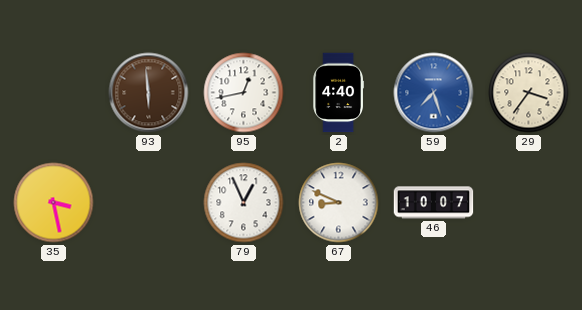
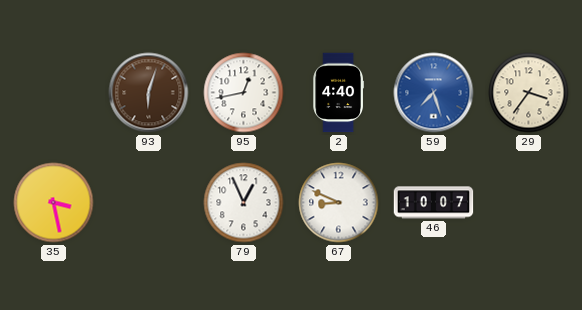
93: 5:59 -> 6:03
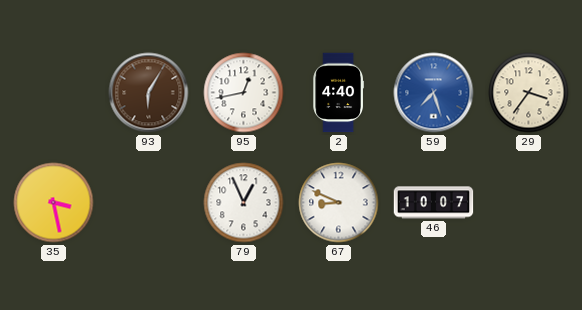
93: 6:03 -> 6:05
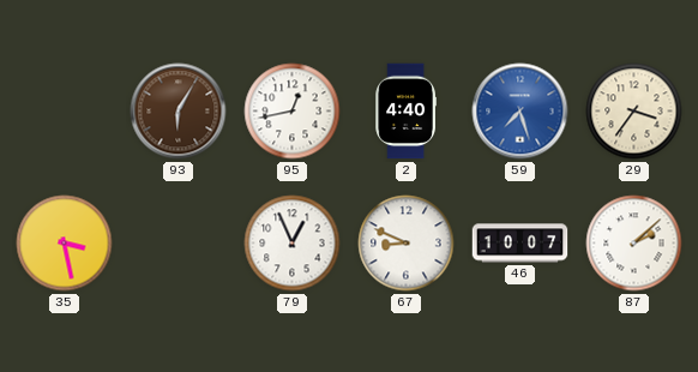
87: none -> 2:08
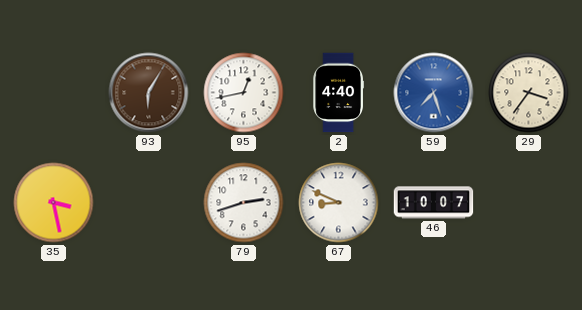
79: 12:56 -> 2:42
87: 2:08 -> none
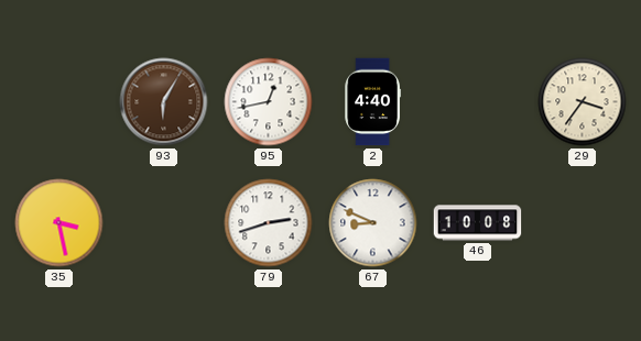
59: 7:27 -> none
46: 10:07 -> 10:08
